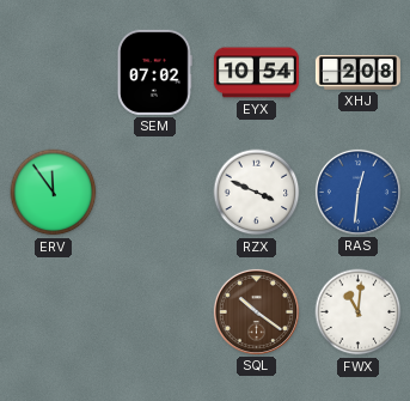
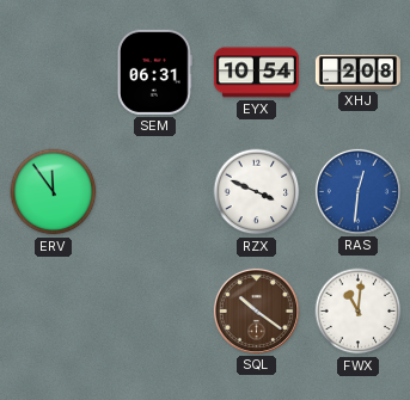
SEM: 07:02 -> 06:31
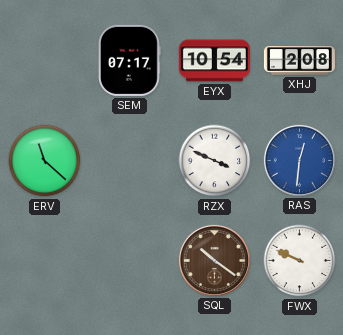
SEM: 06:31 -> 07:17
ERV: 11:54 -> 11:22
FWX: 11:01 -> 9:49
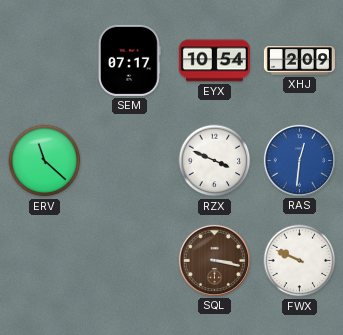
XHJ: 2:08 -> 2:09
SQL: 10:21 -> 3:17
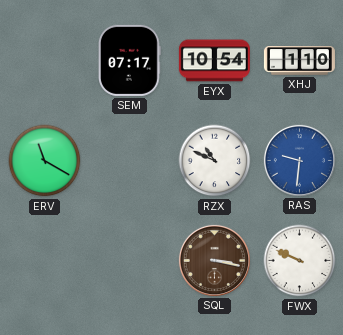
XHJ: 2:09 -> 1:10
ERV: 11:22 -> 11:20
RZX: 3:49 -> 10:49
RAS: 12:31 -> 9:31
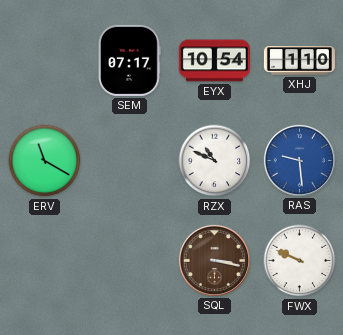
RAS: 9:31 -> 9:29
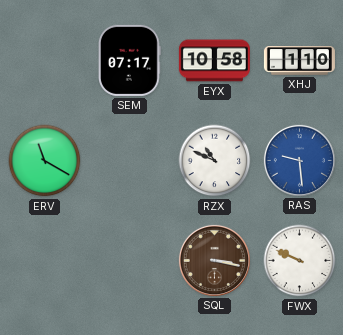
EYX: 10:54 -> 10:58
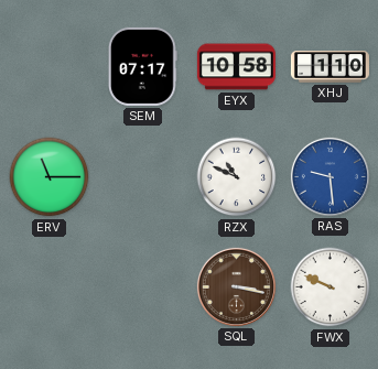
ERV: 11:20 -> 11:15
